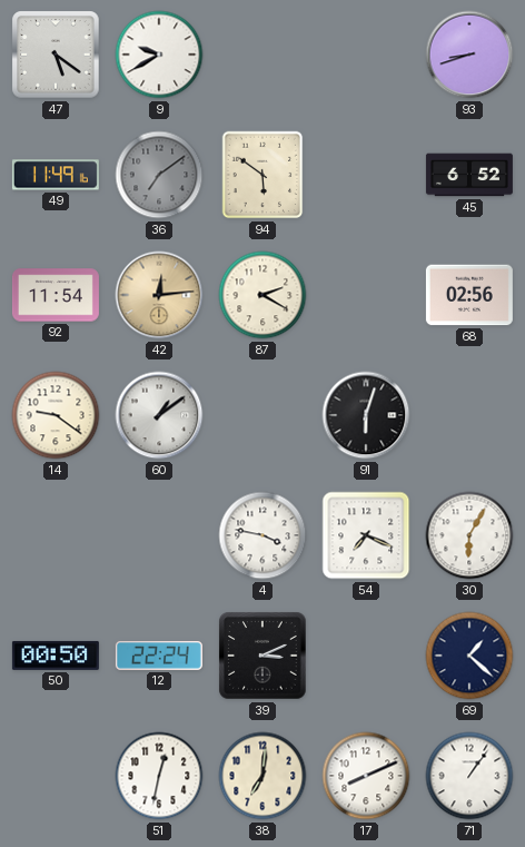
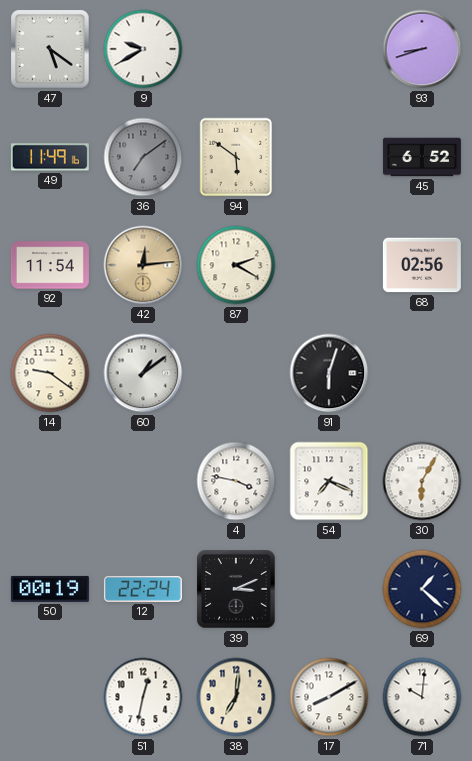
50: 00:50 -> 00:19
17: 8:11 -> 8:10
71: 1:06 -> 10:01
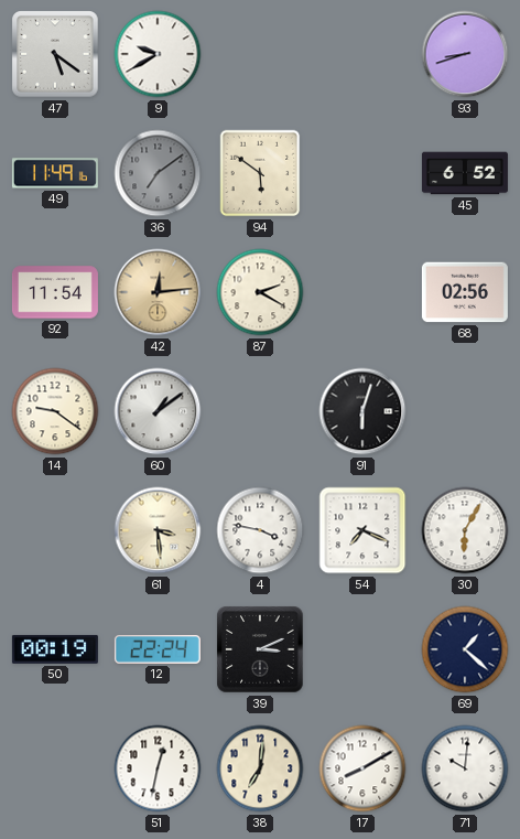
61: none -> 3:29
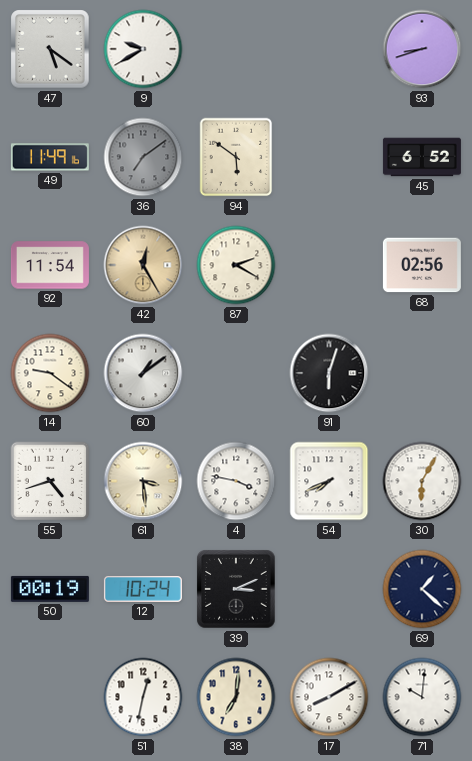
42: 12:14 -> 12:25
55: none -> 4:42
54: 7:19 -> 7:41
12: 22:24 -> 10:24
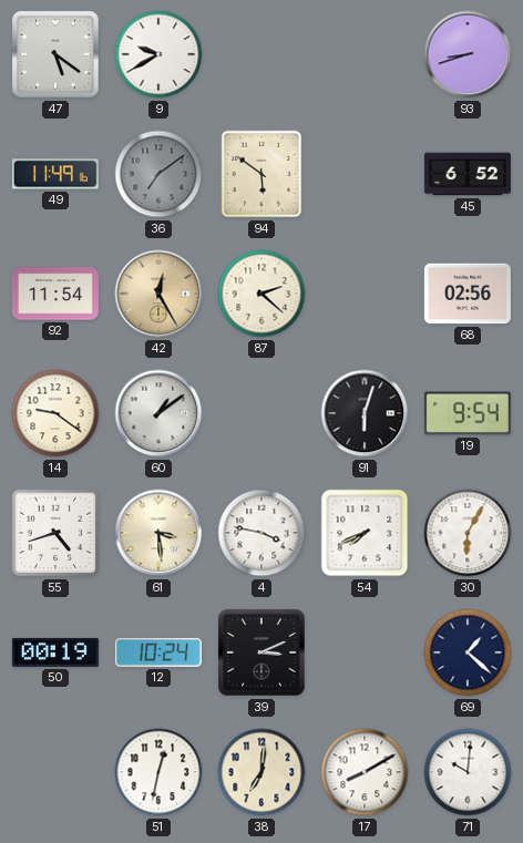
87: 2:20 -> 2:22
19: none -> 9:54
